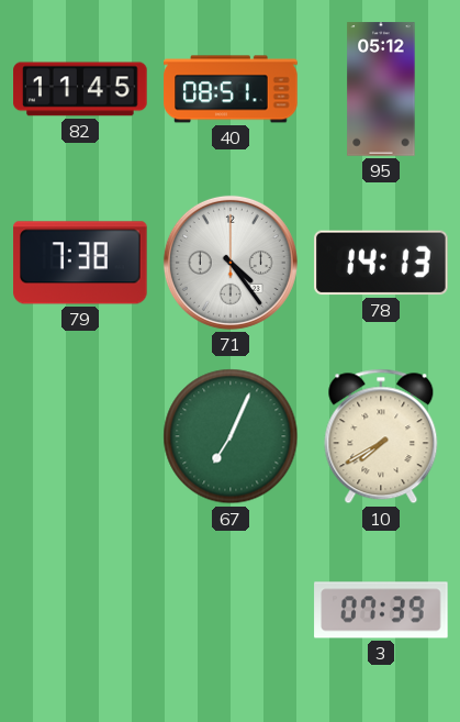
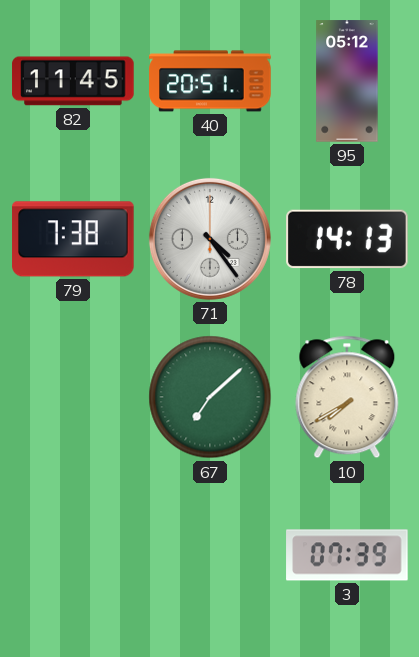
40: 08:51 -> 20:51
67: 7:04 -> 7:08
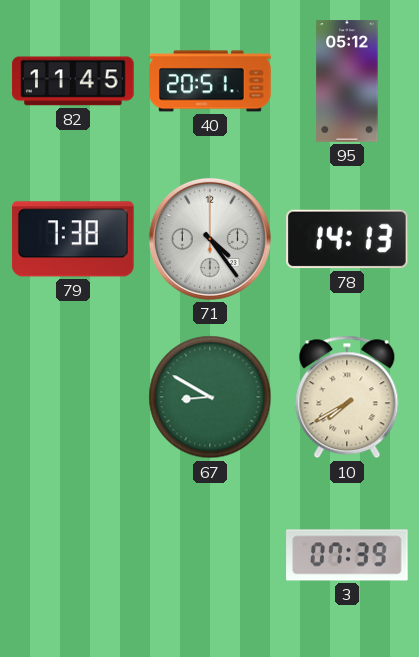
67: 7:08 -> 8:50
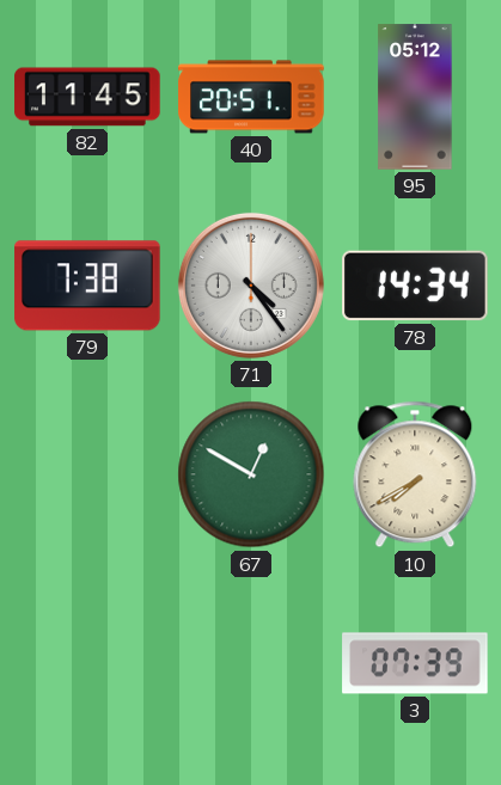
78: 14:13 -> 14:34
67: 8:50 -> 12:50
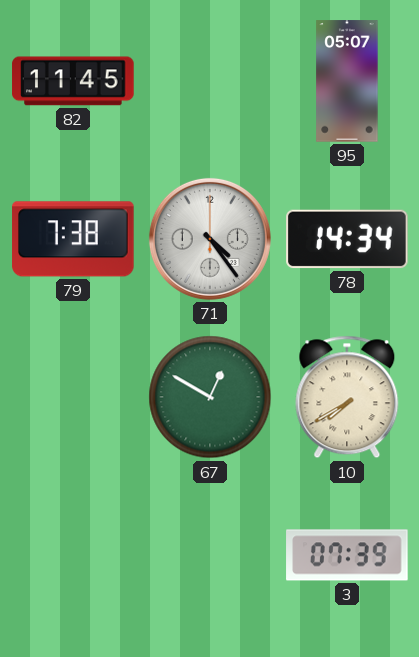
40: 20:51 -> none
95: 05:12 -> 05:07
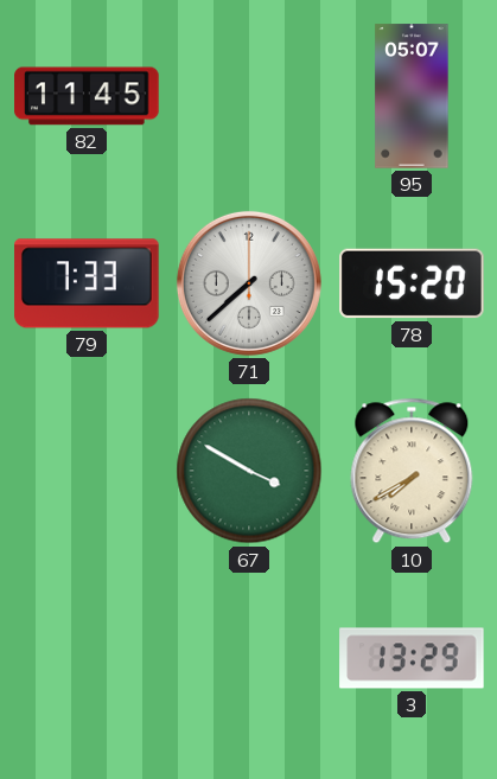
79: 7:38 -> 7:33
71: 4:24 -> 7:38
78: 14:34 -> 15:20
67: 12:50 -> 3:50
3: 07:39 -> 13:29
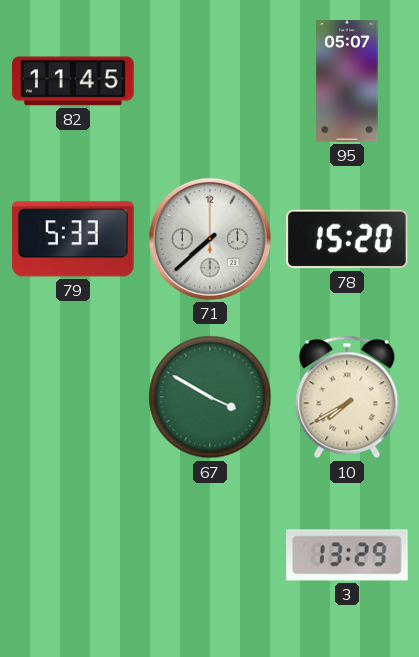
79: 7:33 -> 5:33
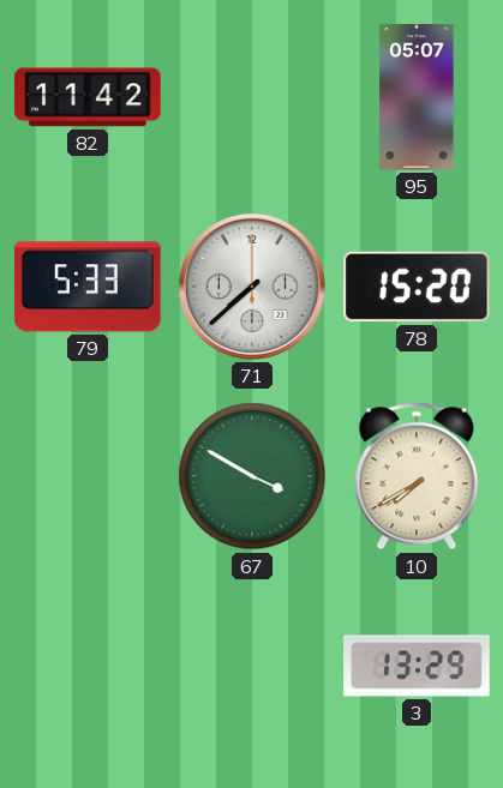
82: 11:45 -> 11:42
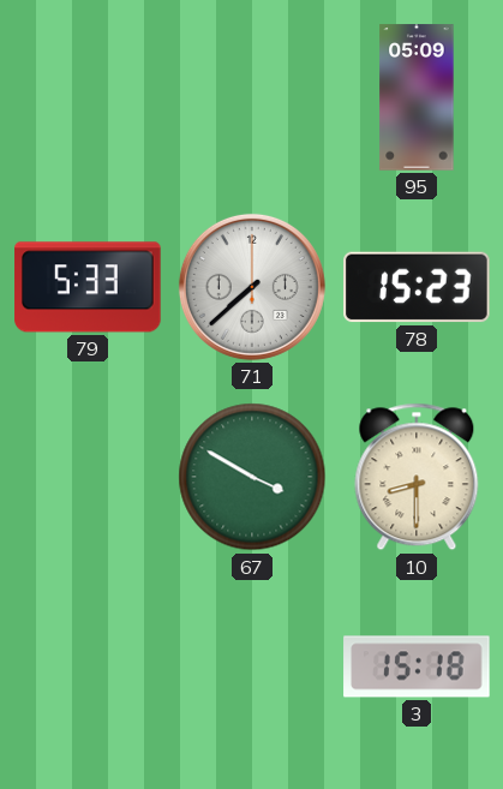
82: 11:42 -> none
95: 05:07 -> 05:09
78: 15:20 -> 15:23
10: 7:40 -> 8:30
3: 13:29 -> 15:18
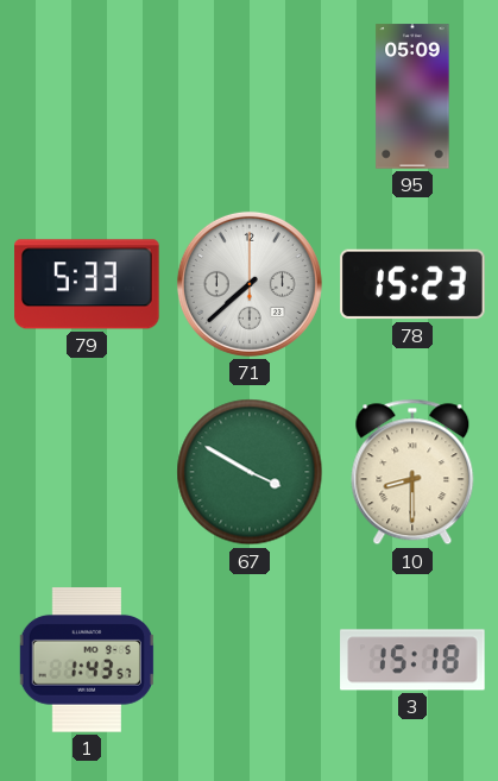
1: none -> 1:43
